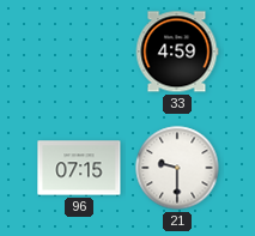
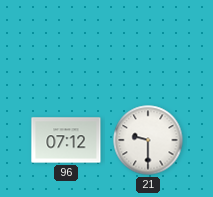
33: 4:59 -> none
96: 07:15 -> 07:12
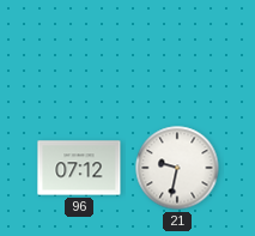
21: 9:30 -> 9:32
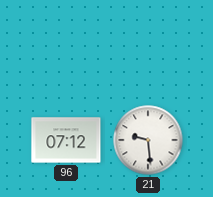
21: 9:32 -> 9:29
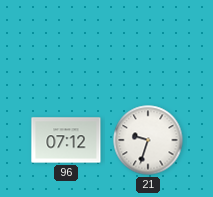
21: 9:29 -> 9:33
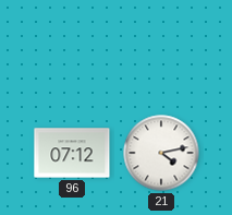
21: 9:33 -> 4:13
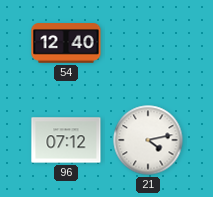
54: none -> 12:40
